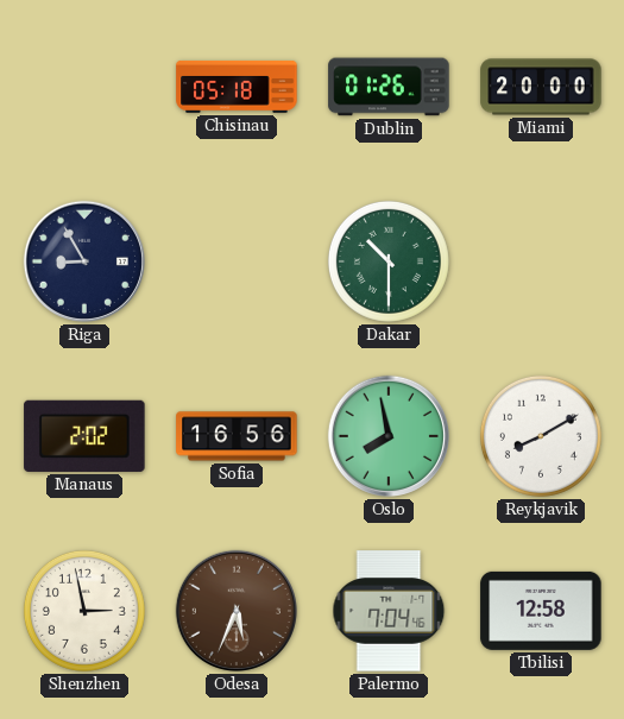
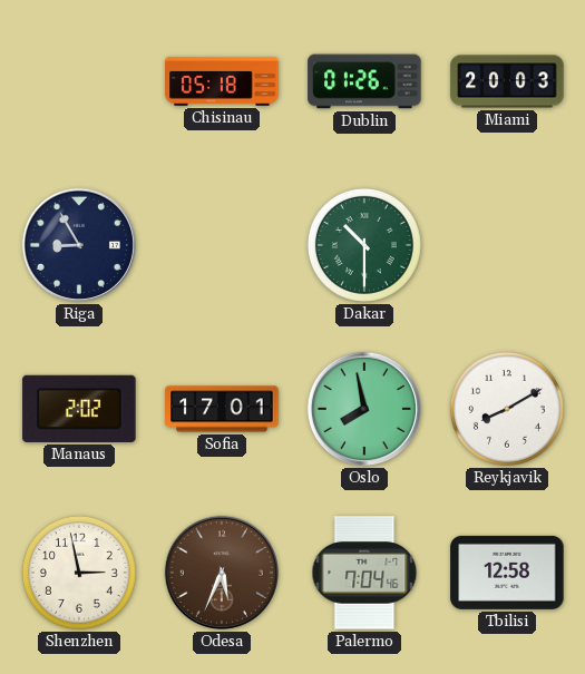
Miami: 20:00 -> 20:03
Sofia: 16:56 -> 17:01
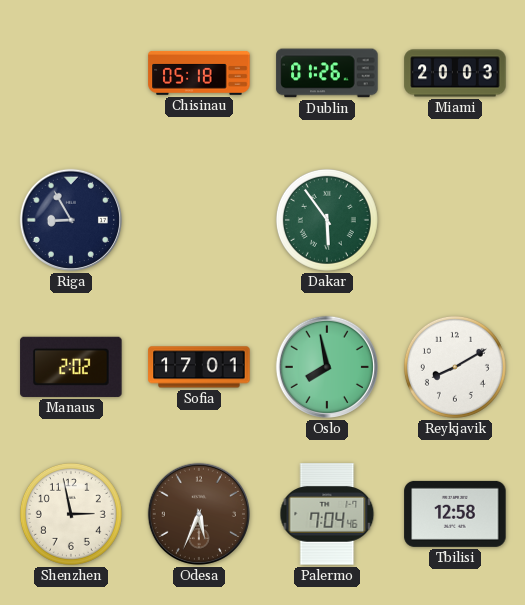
Dakar: 10:30 -> 5:54
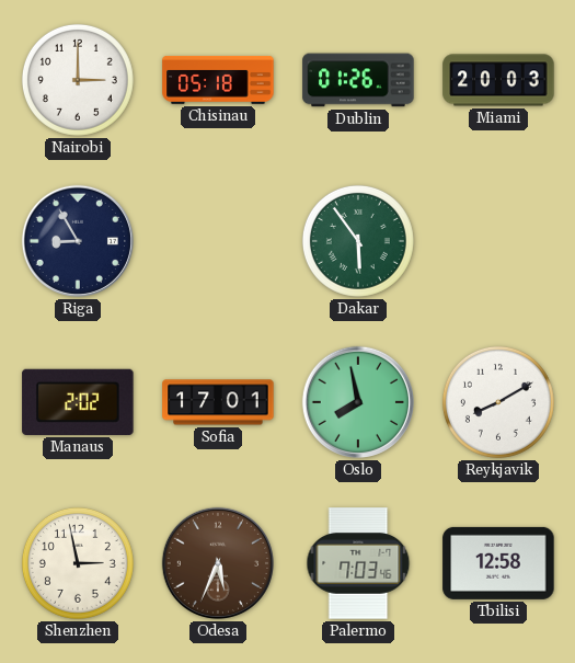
Nairobi: none -> 3:00
Palermo: 7:04 -> 7:03
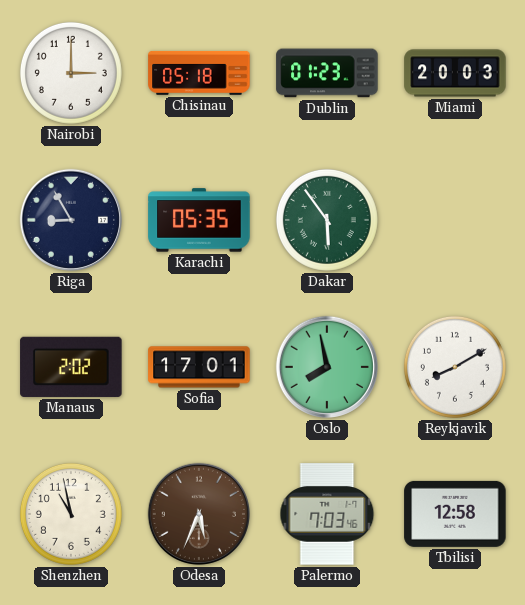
Dublin: 01:26 -> 01:23
Karachi: none -> 05:35
Shenzhen: 2:58 -> 10:58
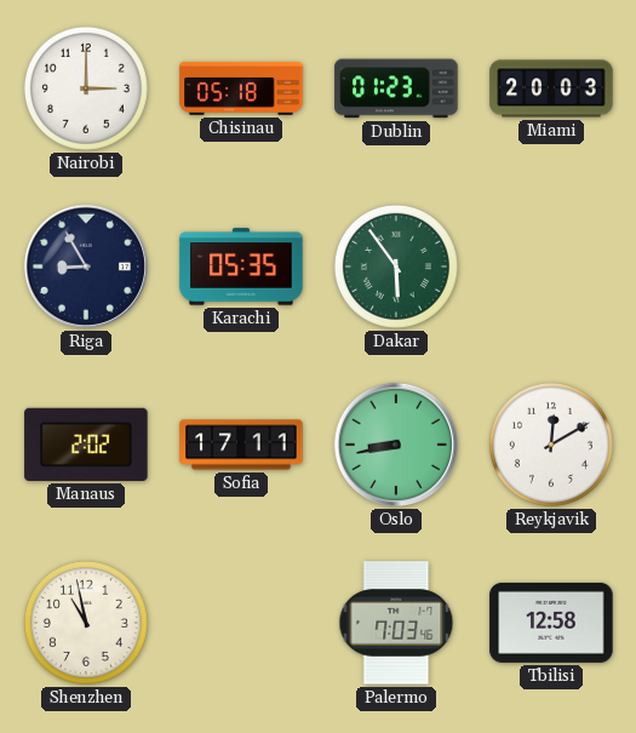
Sofia: 17:01 -> 17:11
Oslo: 7:58 -> 8:43
Reykjavik: 8:10 -> 12:10
Odesa: 5:34 -> none
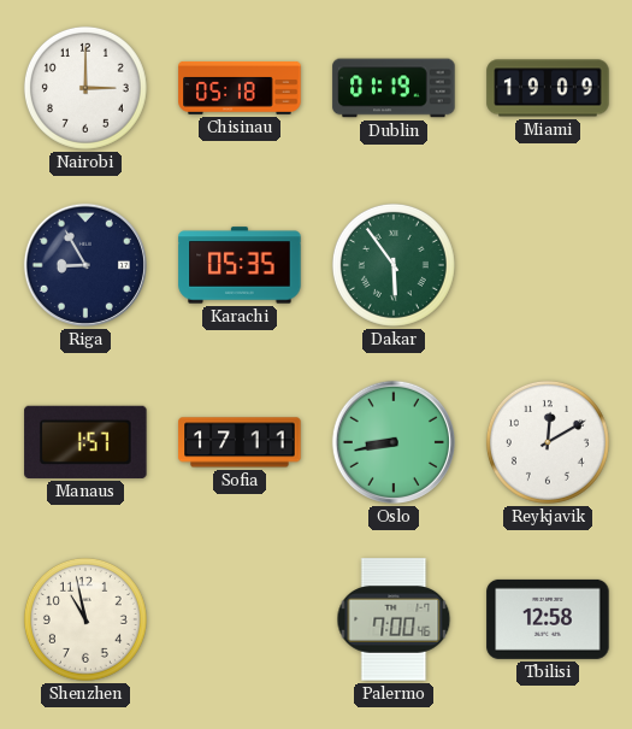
Dublin: 01:23 -> 01:19
Miami: 20:03 -> 19:09
Manaus: 2:02 -> 1:57
Palermo: 7:03 -> 7:00
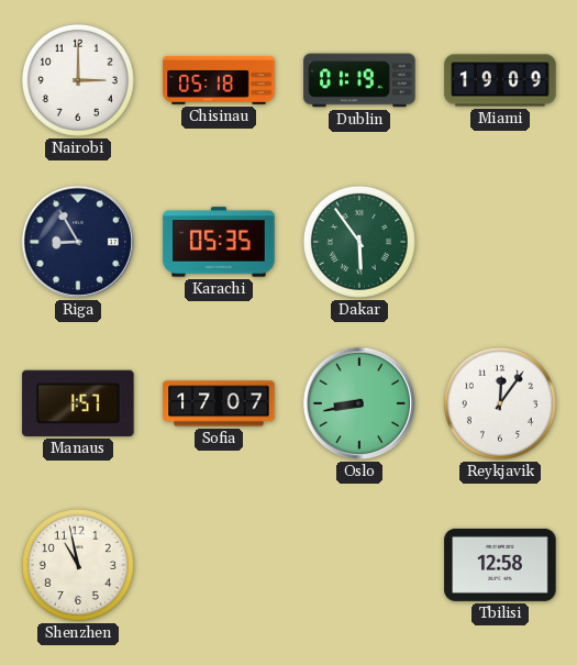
Sofia: 17:11 -> 17:07
Reykjavik: 12:10 -> 12:06
Palermo: 7:00 -> none
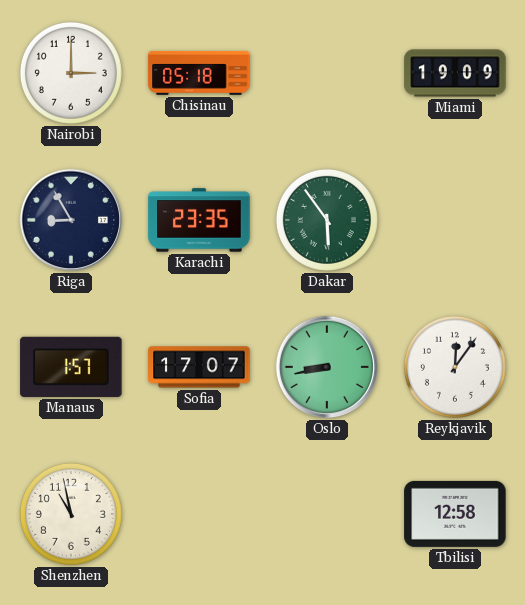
Dublin: 01:19 -> none
Karachi: 05:35 -> 23:35
